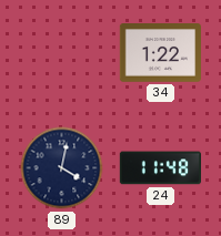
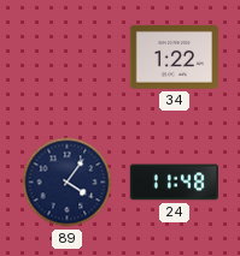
89: 4:02 -> 4:06
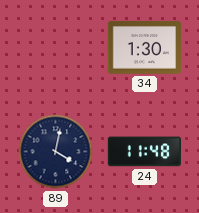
34: 1:22 -> 1:30
89: 4:06 -> 4:02
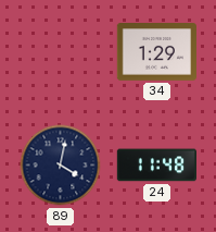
34: 1:30 -> 1:29
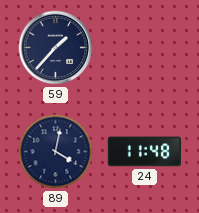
59: none -> 1:37
34: 1:29 -> none
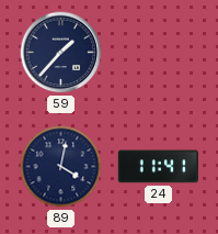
24: 11:48 -> 11:41
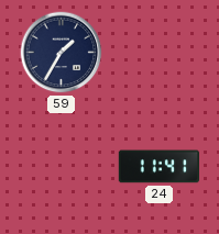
59: 1:37 -> 1:35
89: 4:02 -> none
